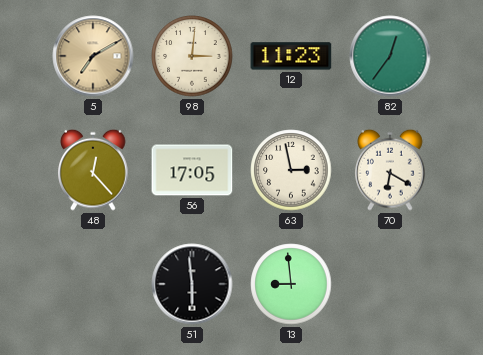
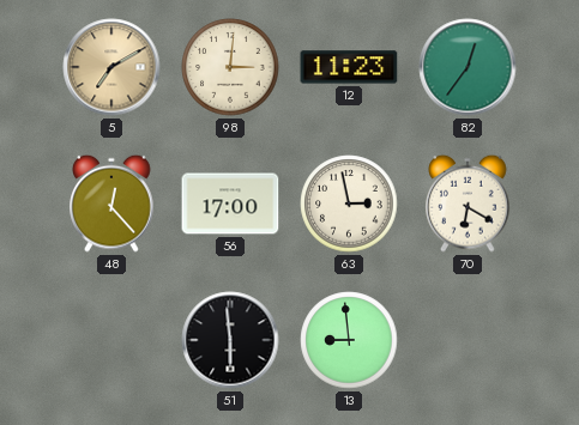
56: 17:05 -> 17:00
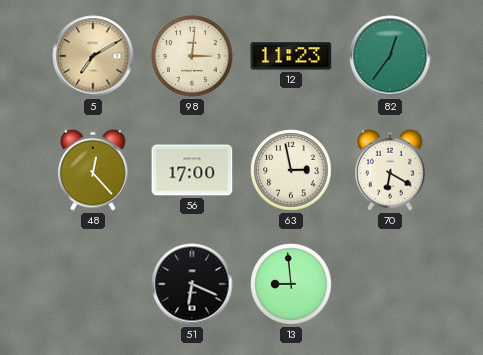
51: 5:59 -> 6:19
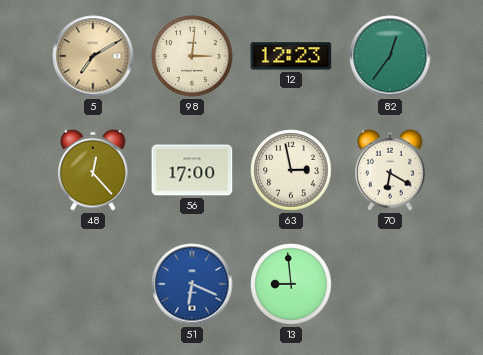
12: 11:23 -> 12:23
51 dial: black -> blue
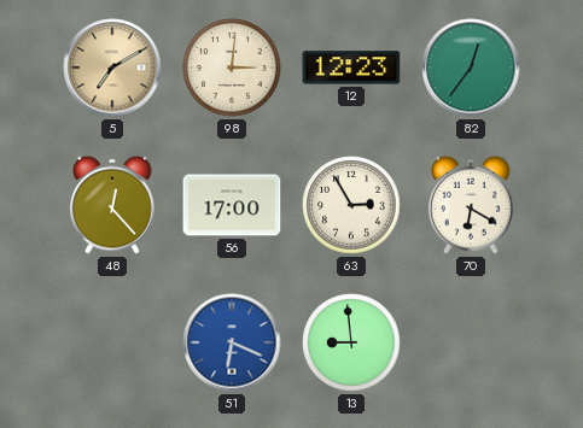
63: 2:58 -> 2:55
